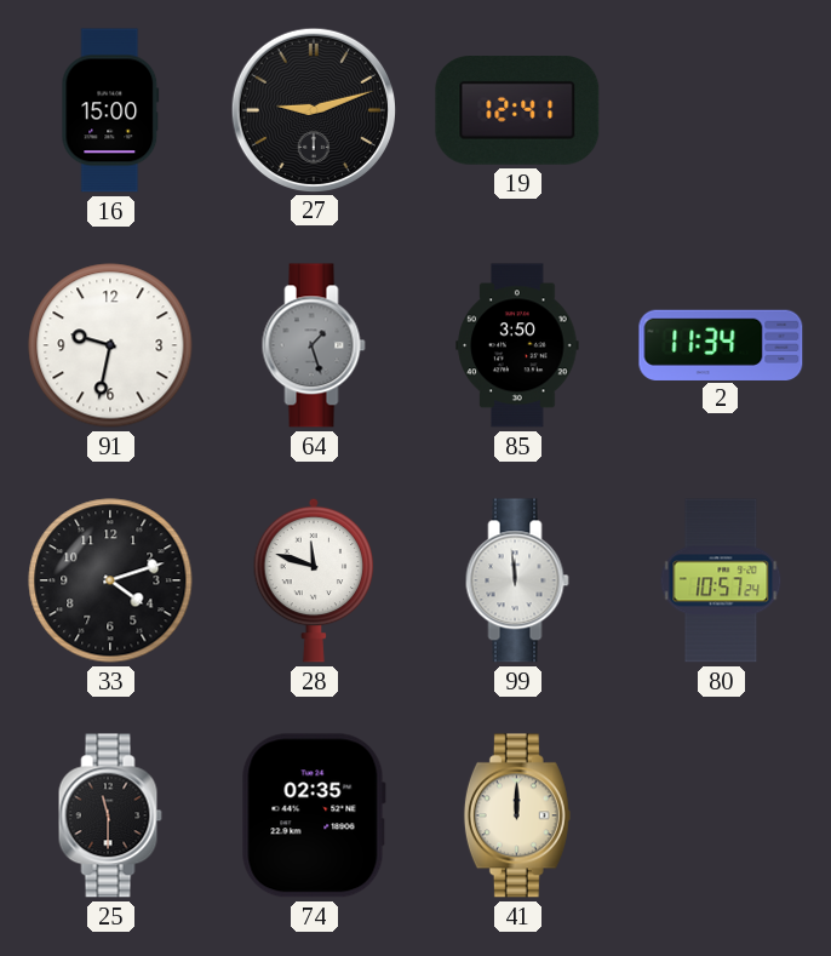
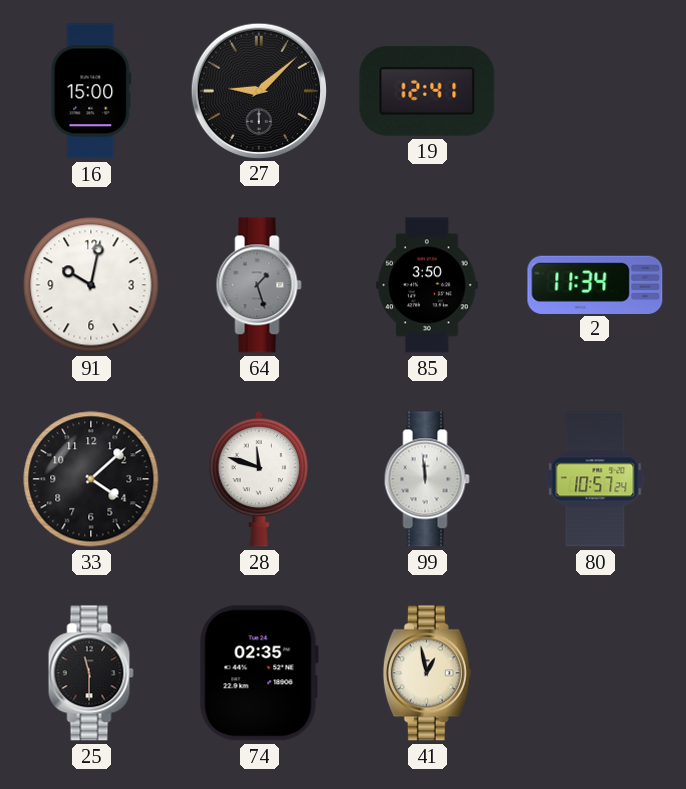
27: 9:12 -> 9:08
91: 9:32 -> 10:02
33: 4:12 -> 4:08
41: 12:00 -> 12:58
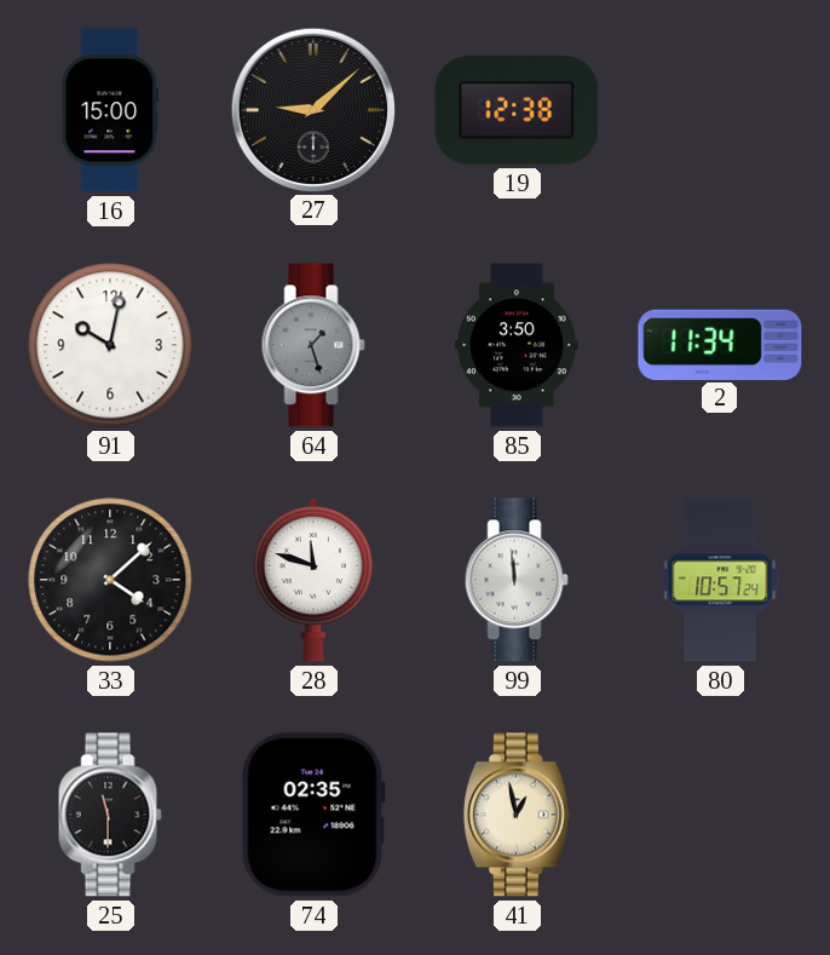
19: 12:41 -> 12:38
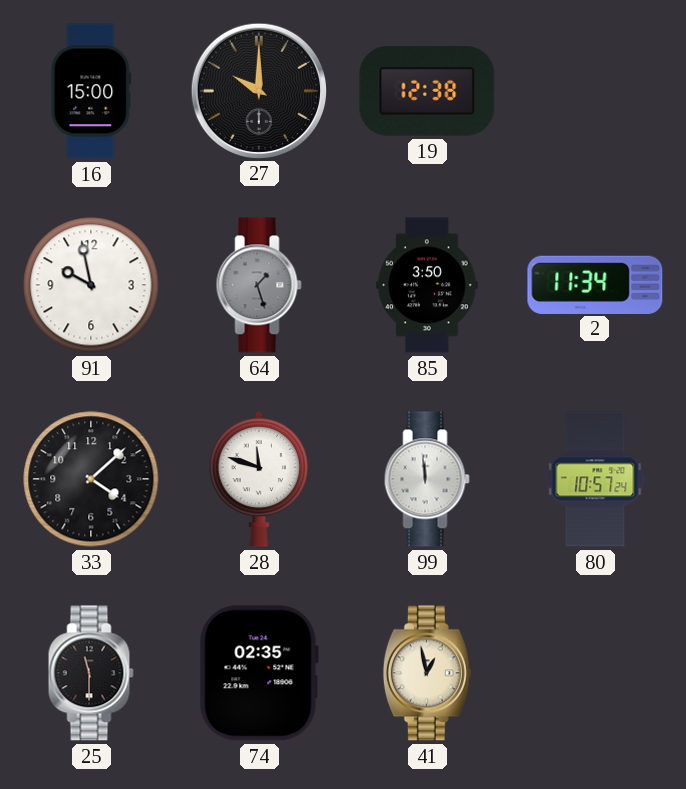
27: 9:08 -> 10:00
91: 10:02 -> 9:58
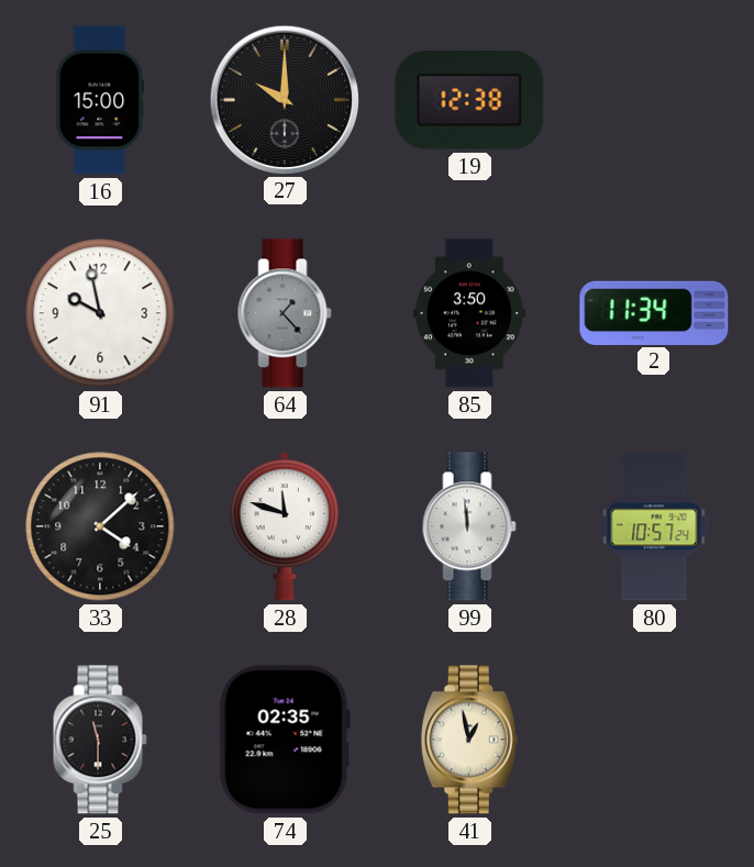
64: 1:27 -> 1:23
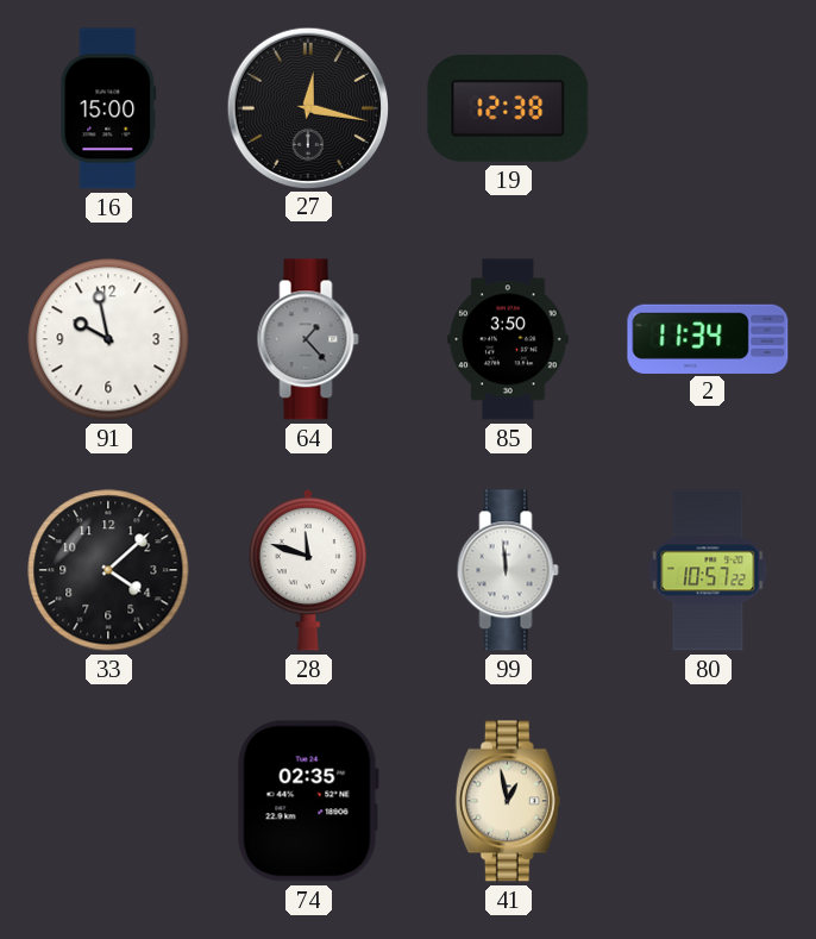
27: 10:00 -> 12:17
80: 10:57:24 -> 10:57:22
25: 11:30 -> none
